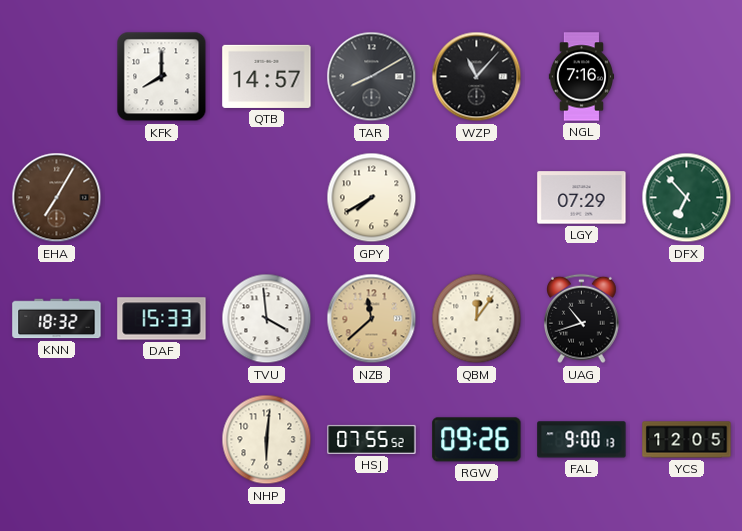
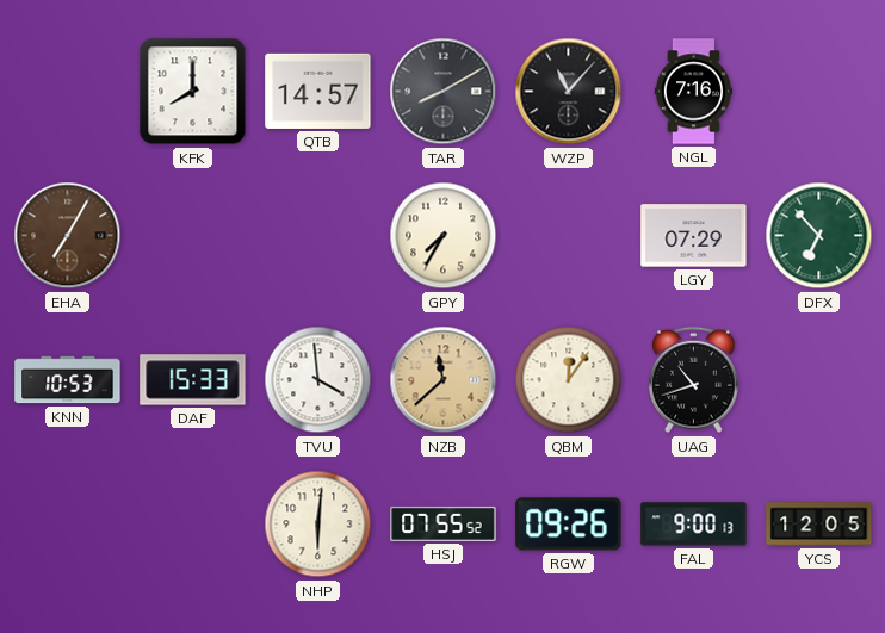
GPY: 7:40 -> 7:35
KNN: 18:32 -> 10:53
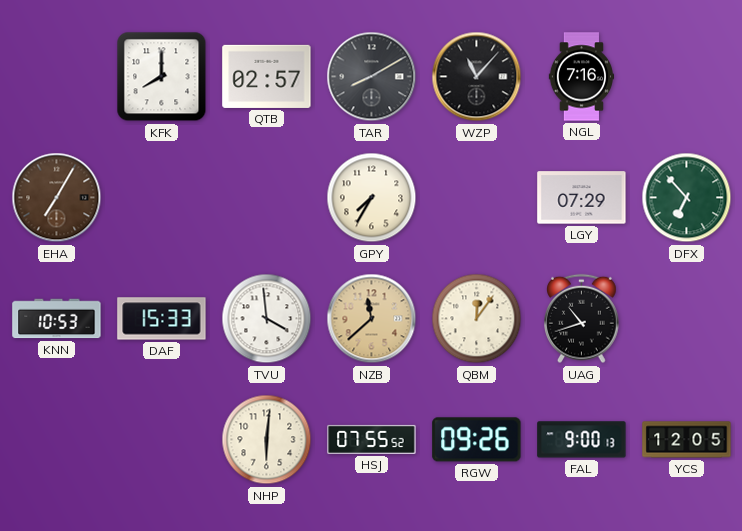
QTB: 14:57 -> 02:57
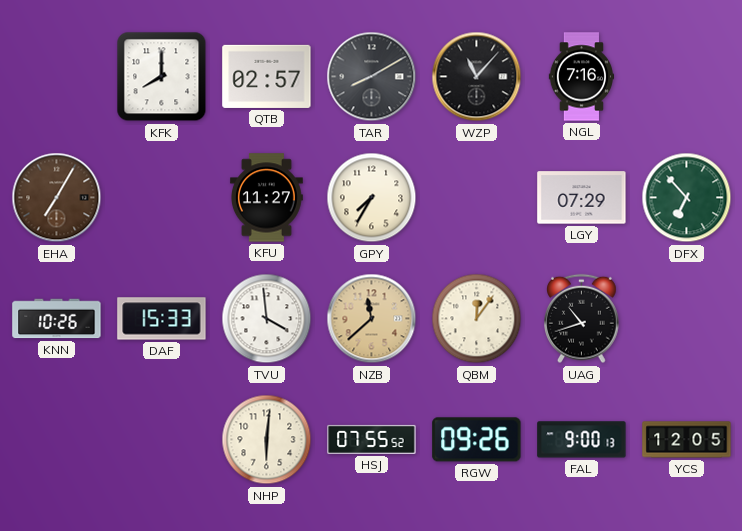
KFU: none -> 11:27
KNN: 10:53 -> 10:26
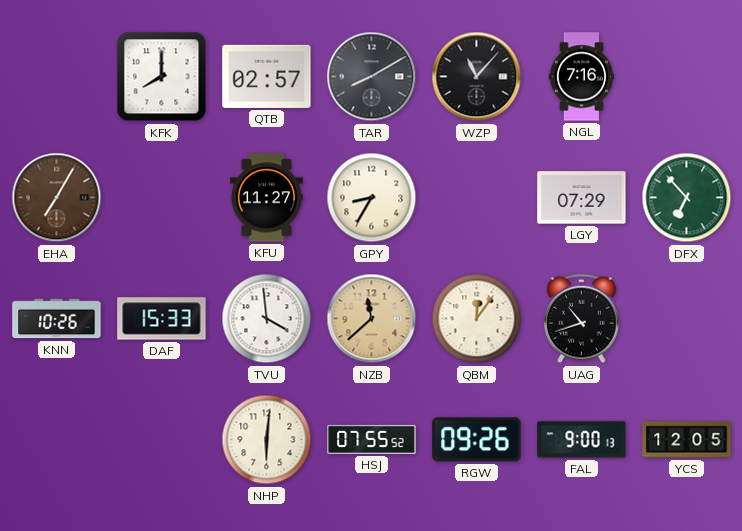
GPY: 7:35 -> 8:35
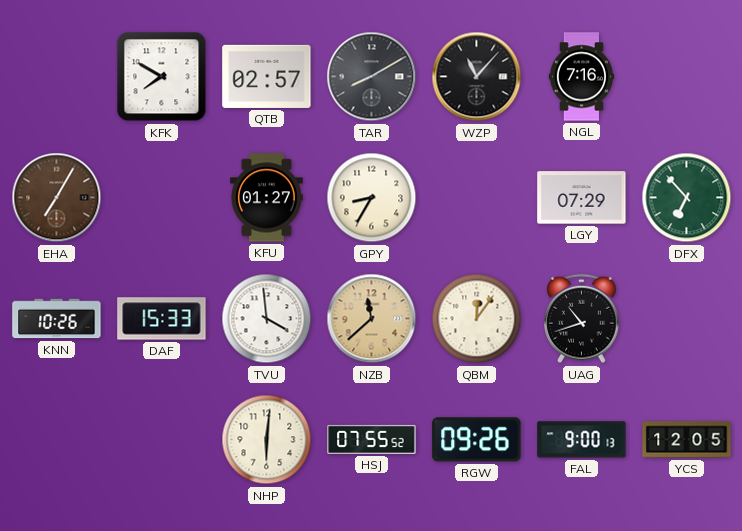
KFK: 8:00 -> 7:50
KFU: 11:27 -> 01:27
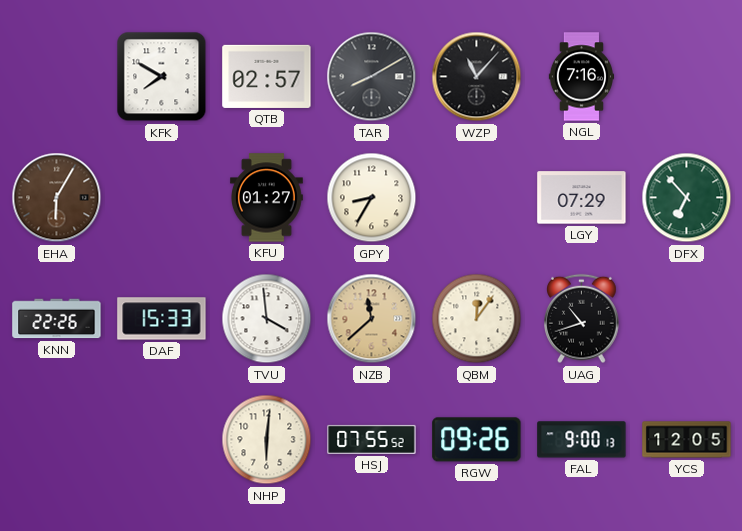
EHA: 7:05 -> 6:05
KNN: 10:26 -> 22:26
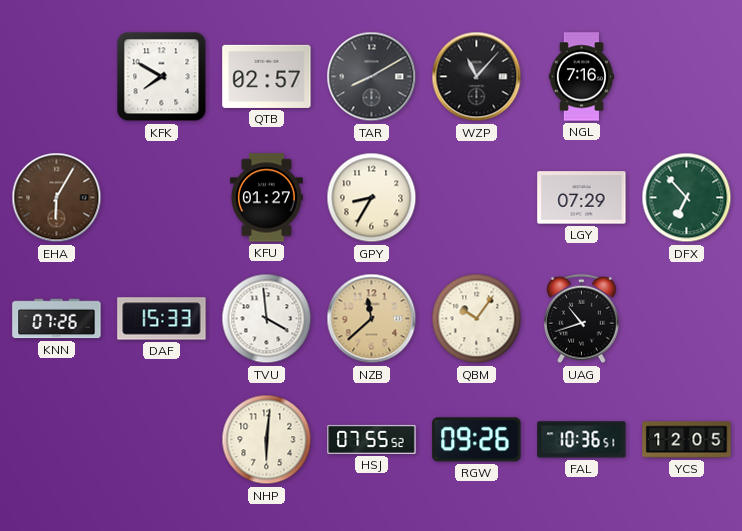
KNN: 22:26 -> 07:26
QBM: 12:06 -> 10:06
FAL: 9:00 -> 10:36
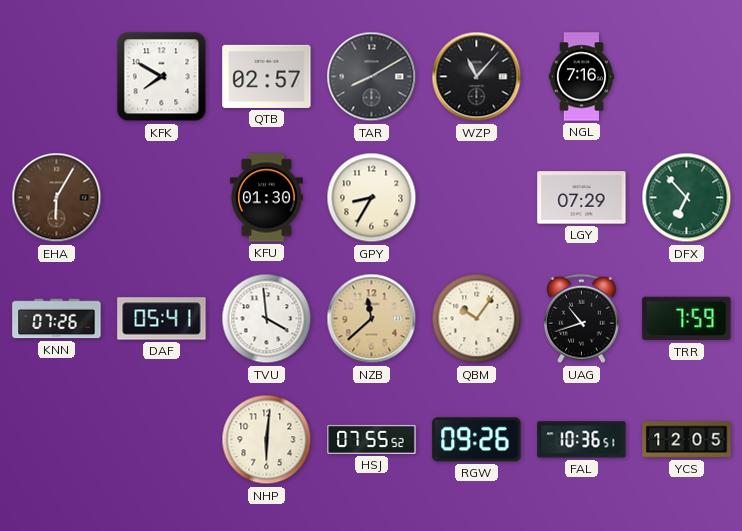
KFU: 01:27 -> 01:30
DAF: 15:33 -> 05:41
TRR: none -> 7:59
